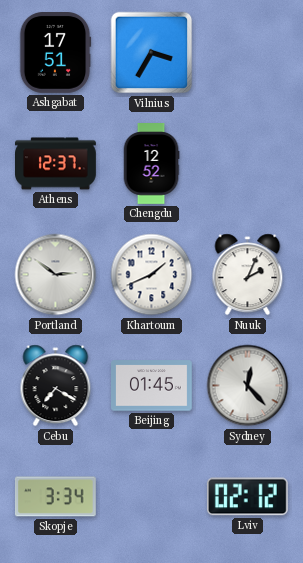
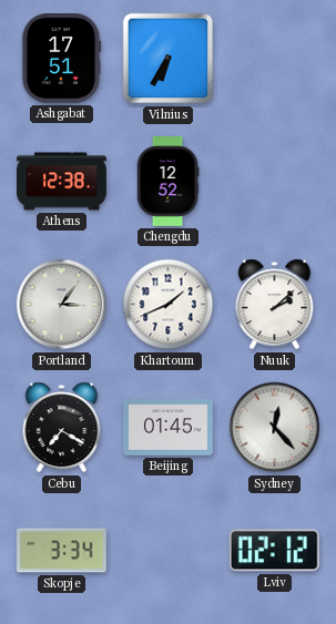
Vilnius: 3:35 -> 6:35
Athens: 12:37 -> 12:38
Portland: 2:51 -> 3:06
Nuuk: 2:04 -> 2:08
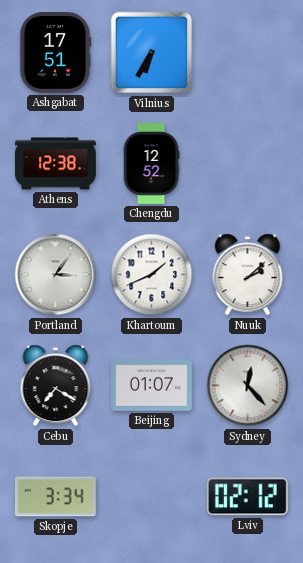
Beijing: 01:45 -> 01:07
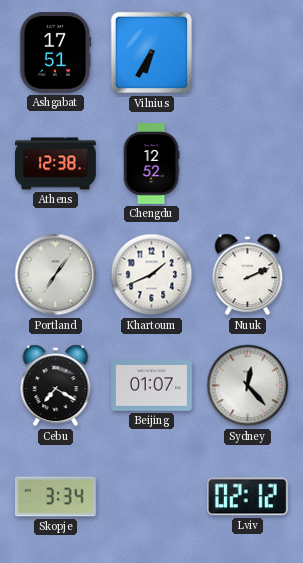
Portland: 3:06 -> 7:06
Nuuk: 2:08 -> 2:11
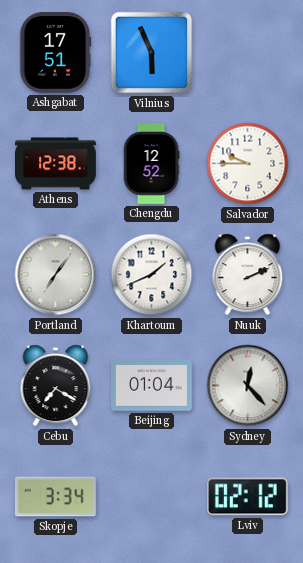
Vilnius: 6:35 -> 5:56
Salvador: none -> 9:45
Beijing: 01:07 -> 01:04
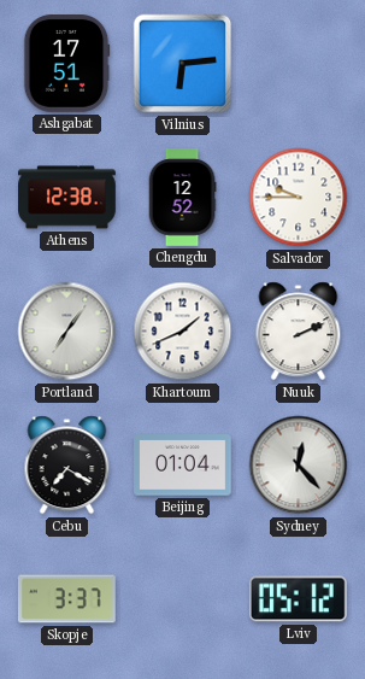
Vilnius: 5:56 -> 6:14
Skopje: 3:34 -> 3:37
Lviv: 02:12 -> 05:12
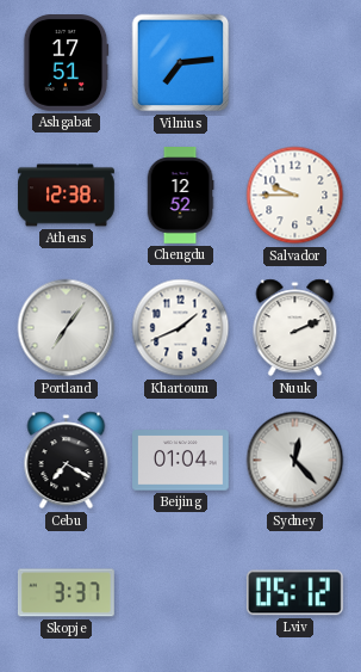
Vilnius: 6:14 -> 7:14
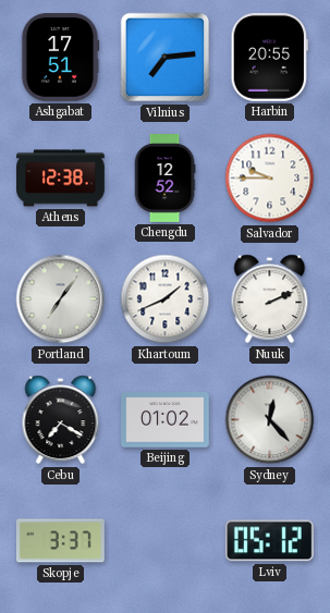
Harbin: none -> 20:55
Beijing: 01:04 -> 01:02
